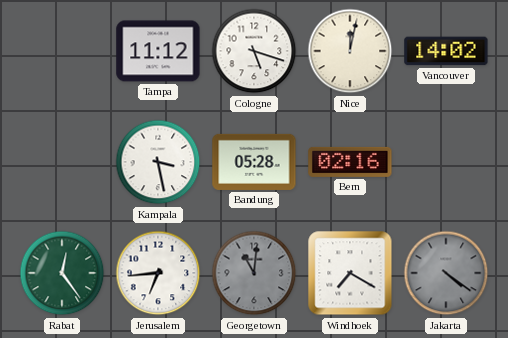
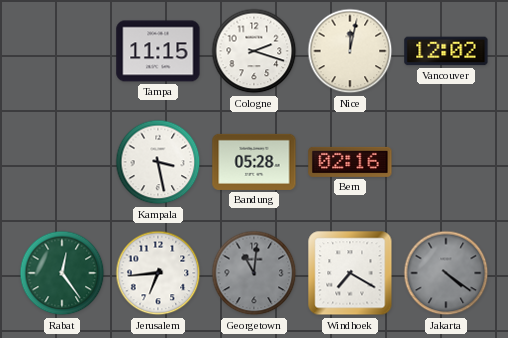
Tampa: 11:12 -> 11:15
Cologne: 5:18 -> 2:18
Vancouver: 14:02 -> 12:02
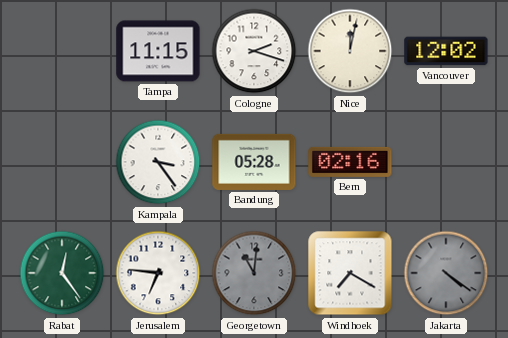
Kampala: 3:28 -> 3:24
Jerusalem: 6:44 -> 6:46
